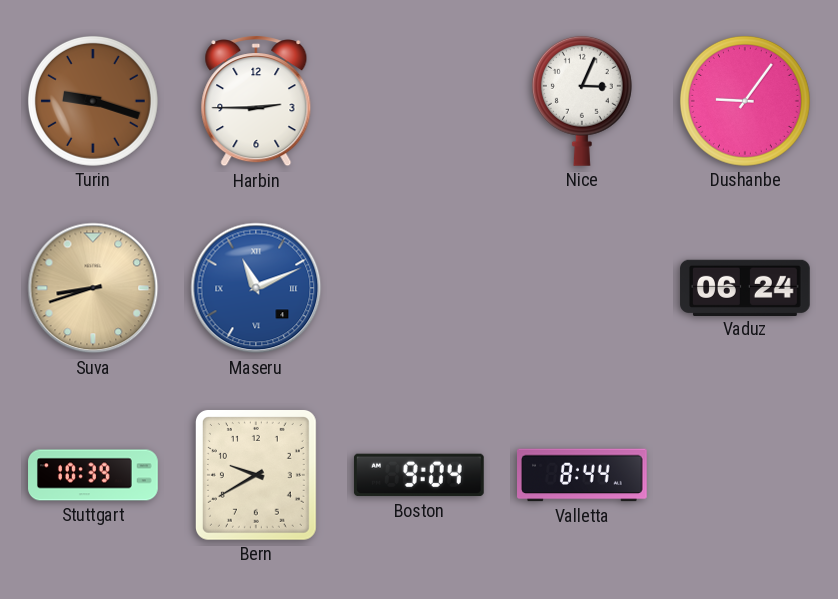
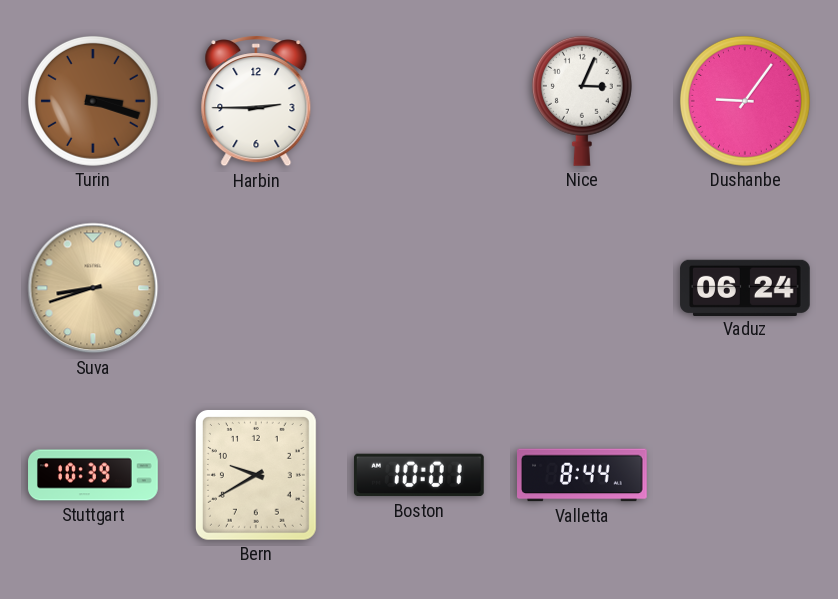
Turin: 9:18 -> 3:18
Maseru: 11:11 -> none
Boston: 9:04 -> 10:01
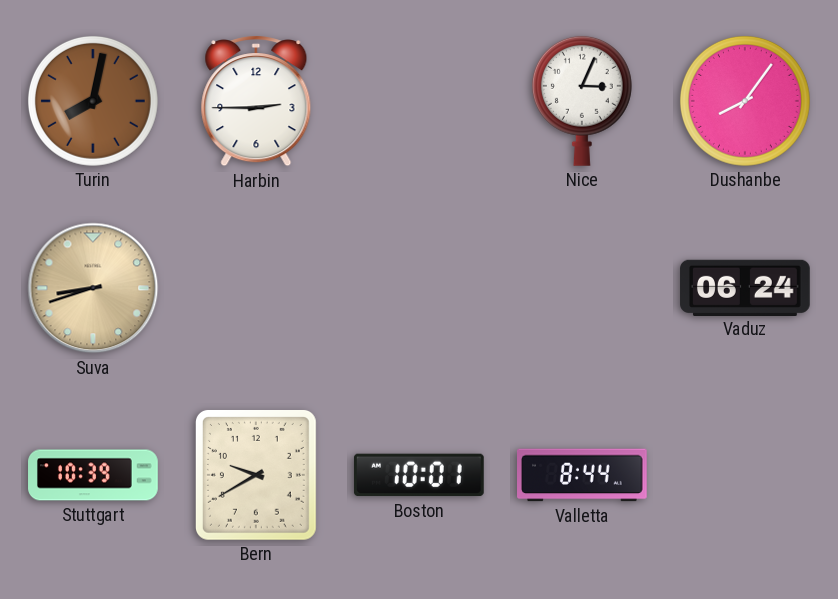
Turin: 3:18 -> 8:02
Dushanbe: 9:06 -> 8:06
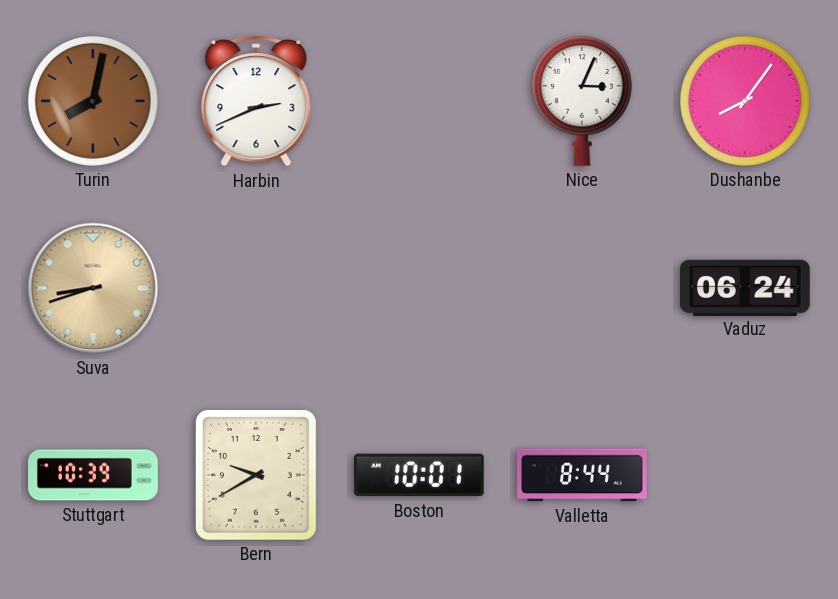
Harbin: 2:45 -> 2:41
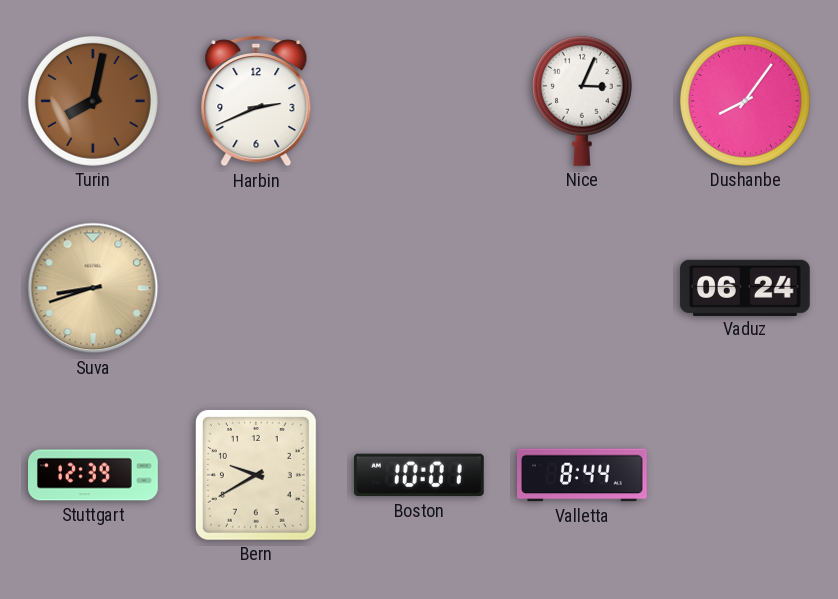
Stuttgart: 10:39 -> 12:39
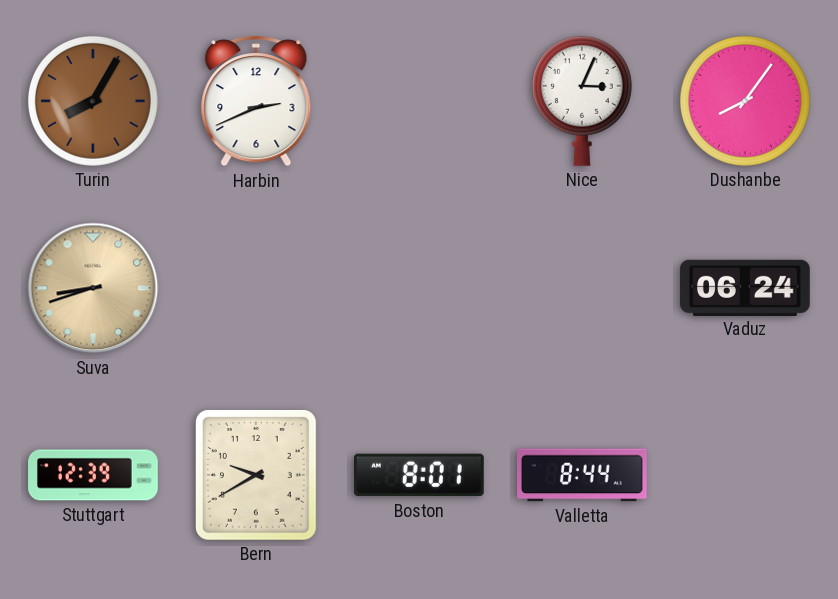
Turin: 8:02 -> 8:05
Boston: 10:01 -> 8:01
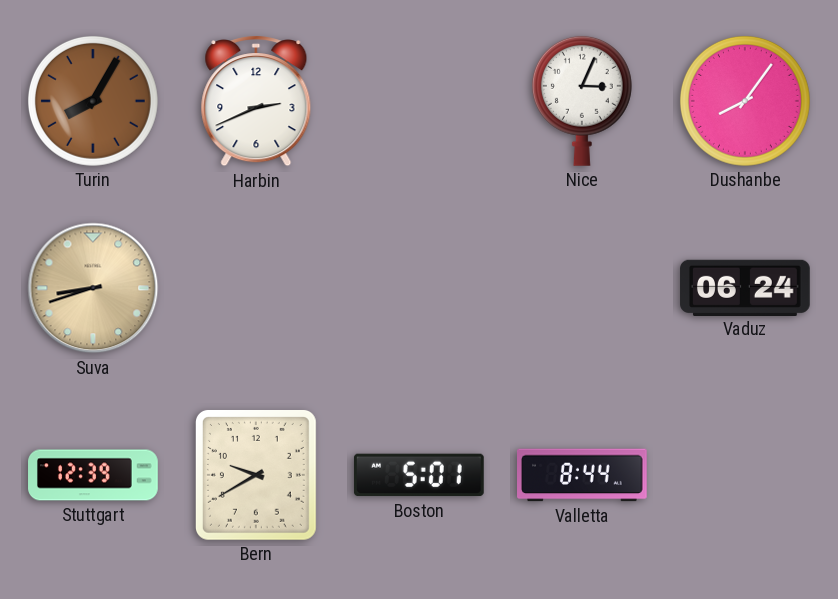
Boston: 8:01 -> 5:01
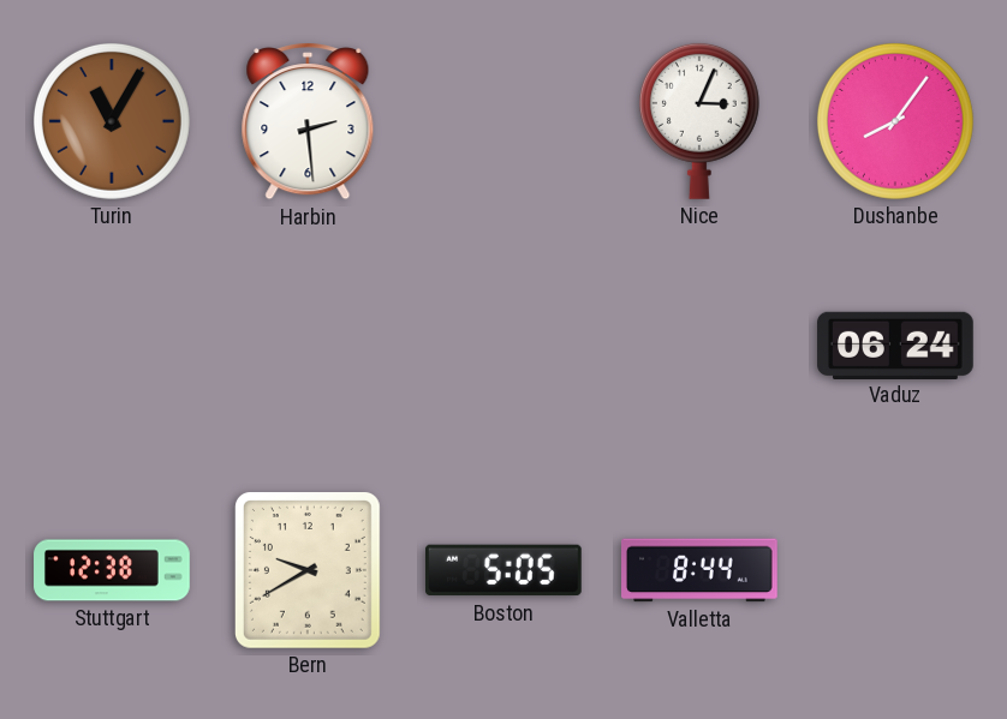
Turin: 8:05 -> 11:05
Harbin: 2:41 -> 2:29
Suva: 8:42 -> none
Stuttgart: 12:39 -> 12:38
Boston: 5:01 -> 5:05
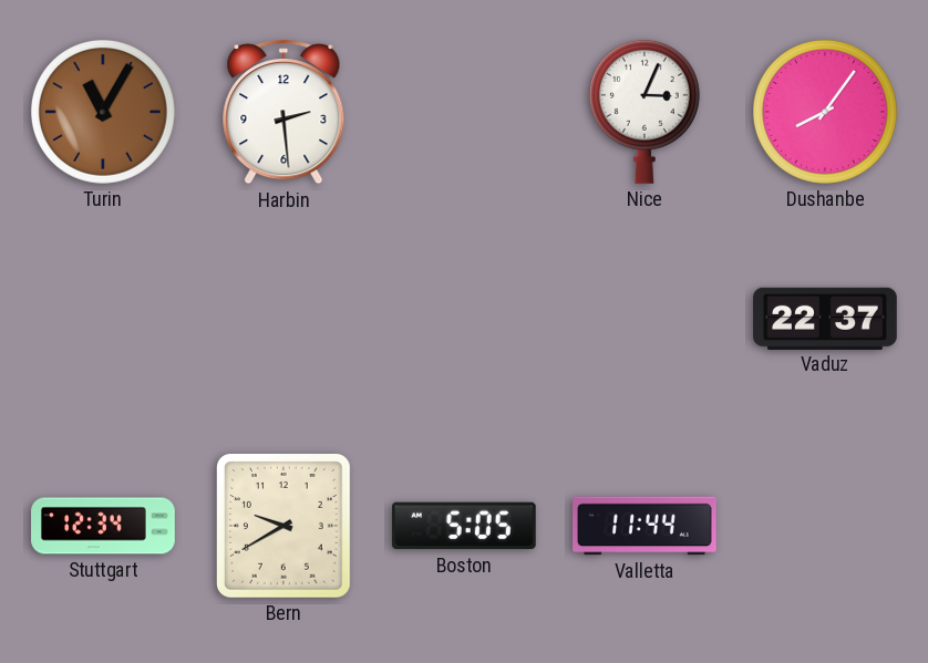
Vaduz: 06:24 -> 22:37
Stuttgart: 12:38 -> 12:34
Valletta: 8:44 -> 11:44
